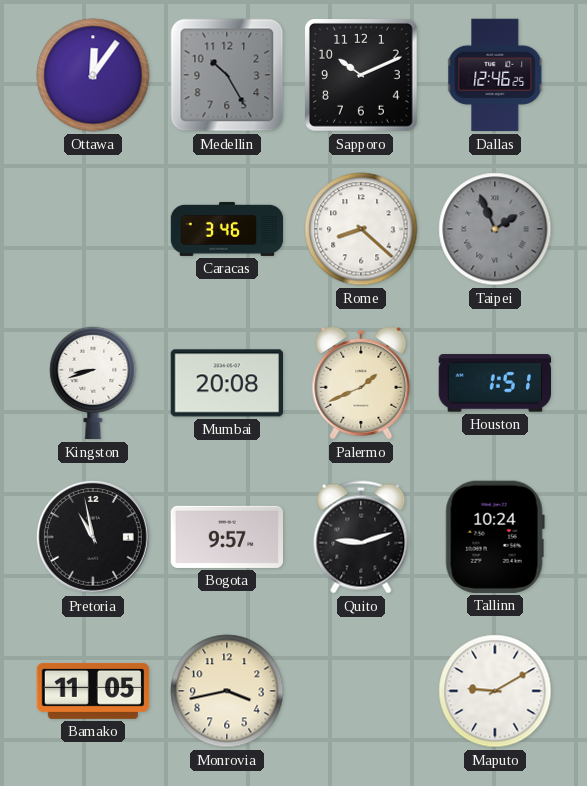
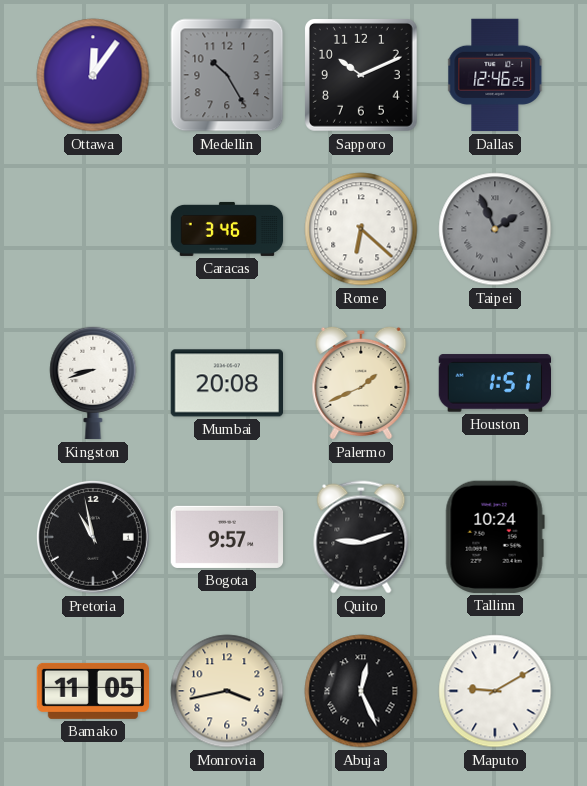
Rome: 8:22 -> 6:22
Abuja: none -> 12:26
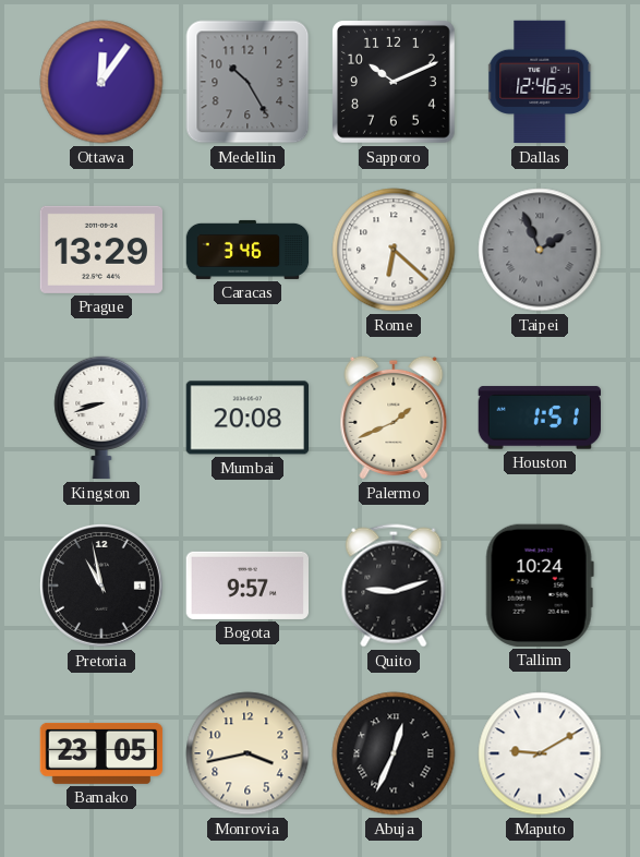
Prague: none -> 13:29
Bamako: 11:05 -> 23:05
Abuja: 12:26 -> 12:34
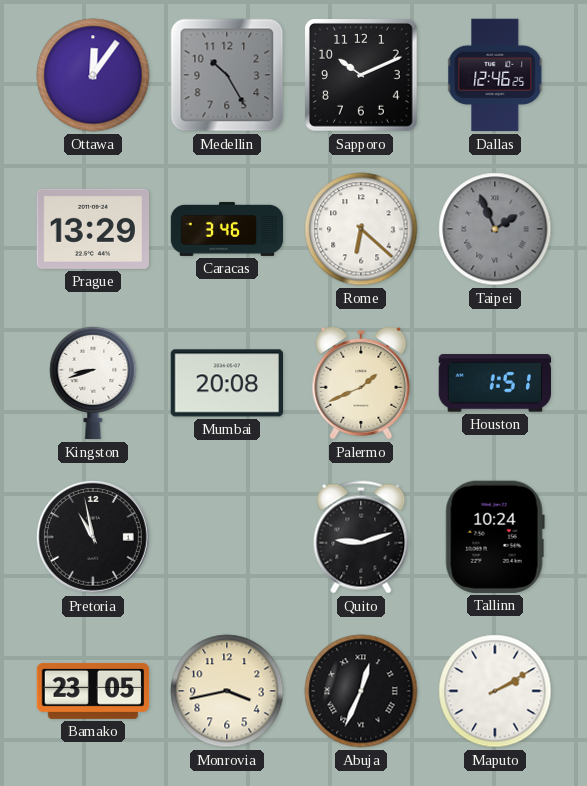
Bogota: 9:57 -> none
Maputo: 9:10 -> 2:10
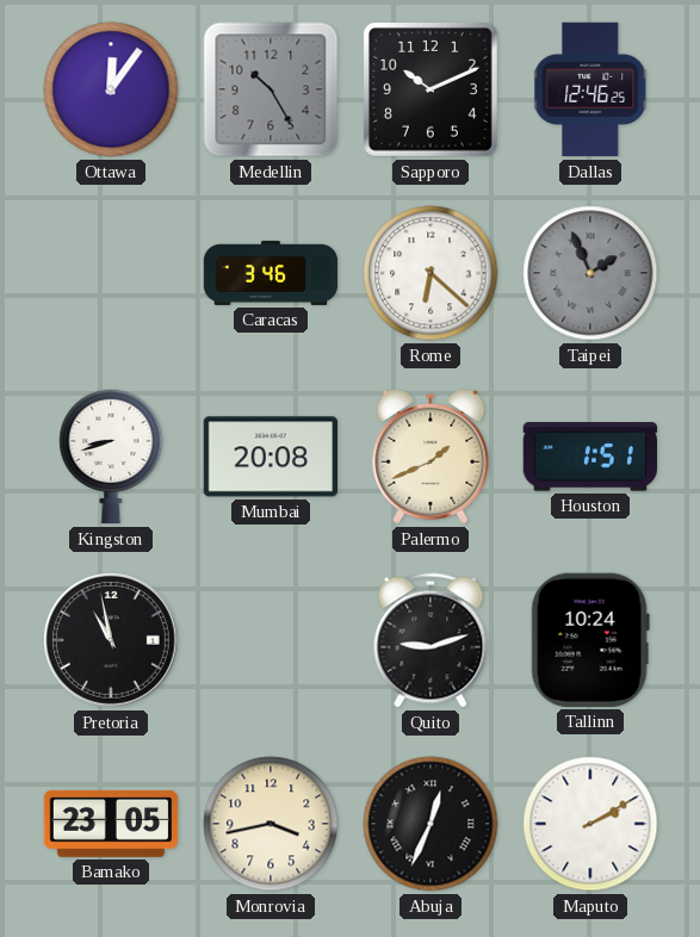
Prague: 13:29 -> none
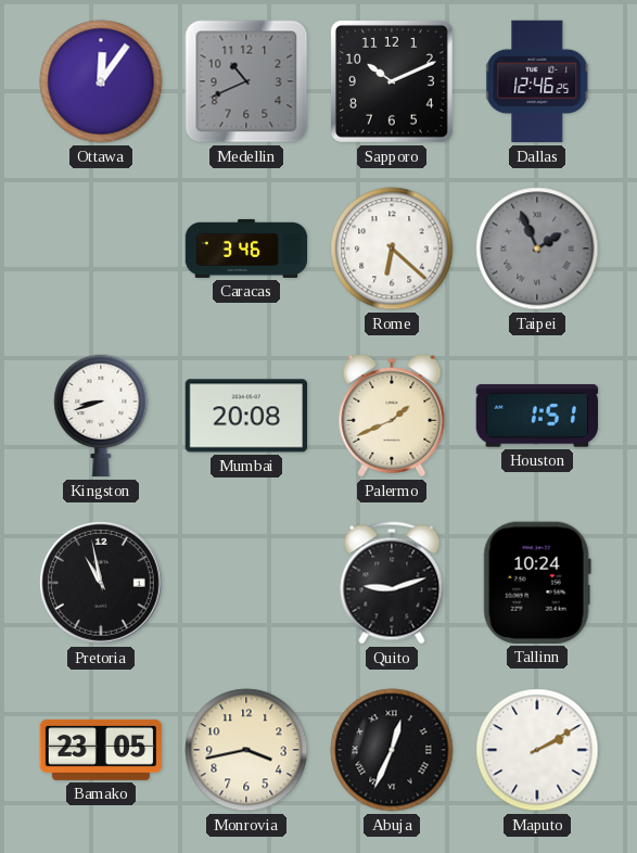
Medellin: 10:25 -> 10:41
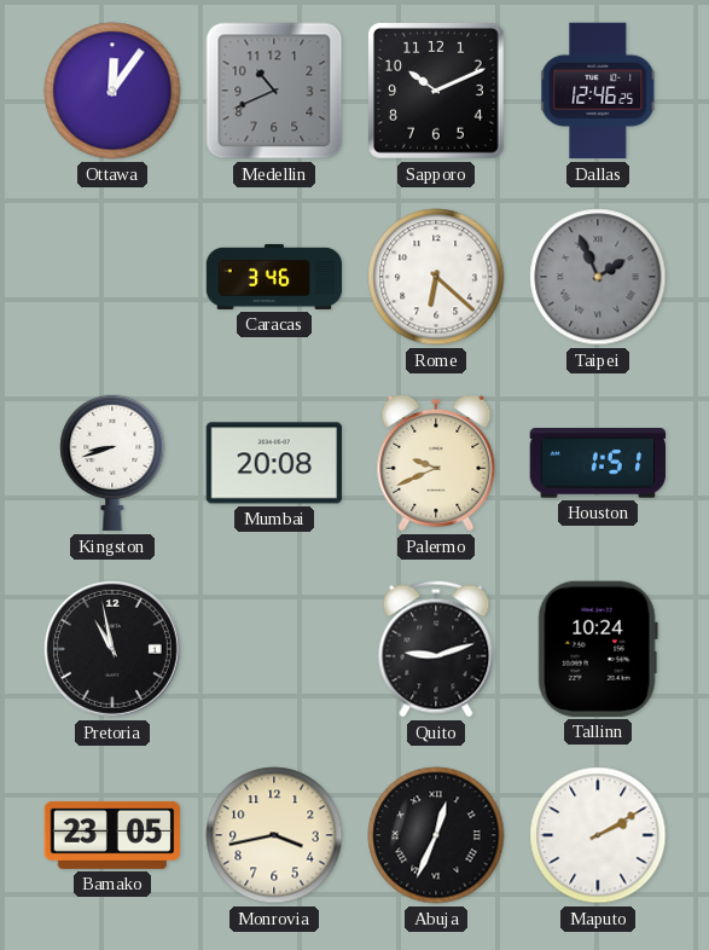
Palermo: 1:41 -> 9:41
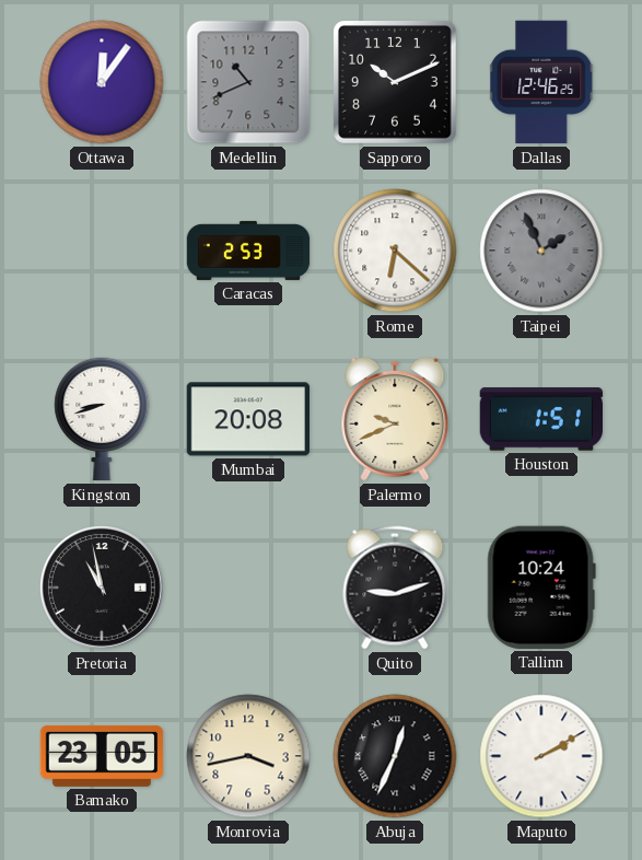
Caracas: 3:46 -> 2:53
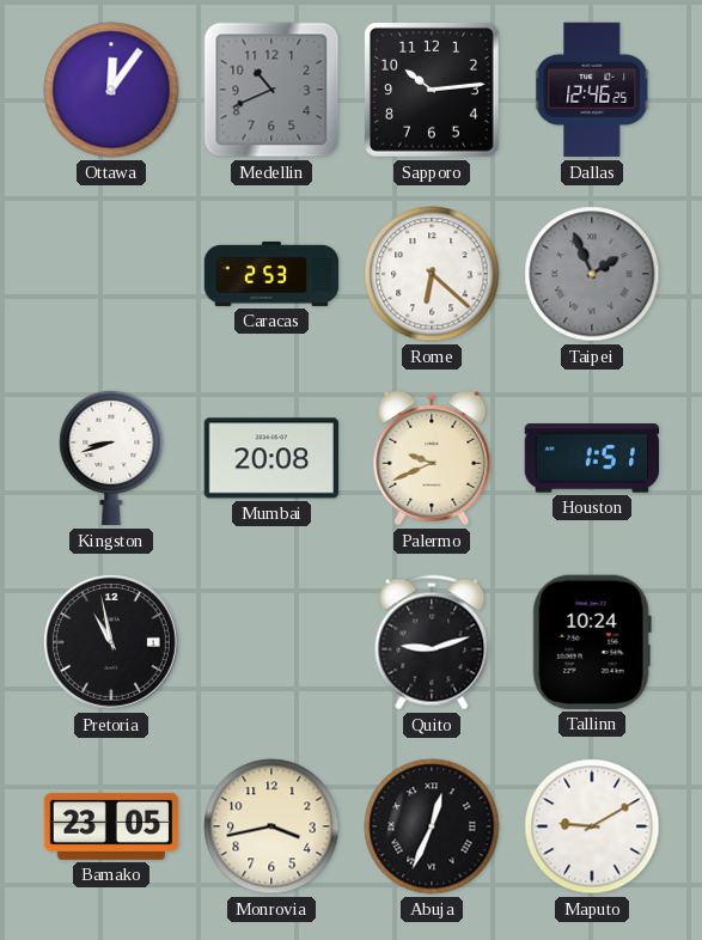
Sapporo: 10:11 -> 10:14
Maputo: 2:10 -> 9:10
